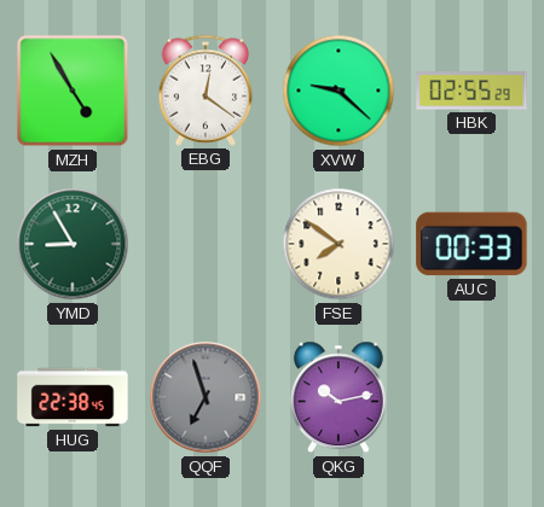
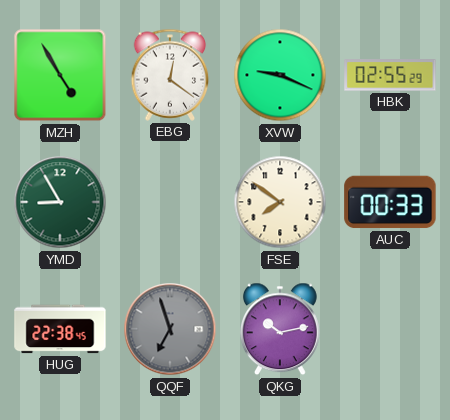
XVW: 9:22 -> 9:19
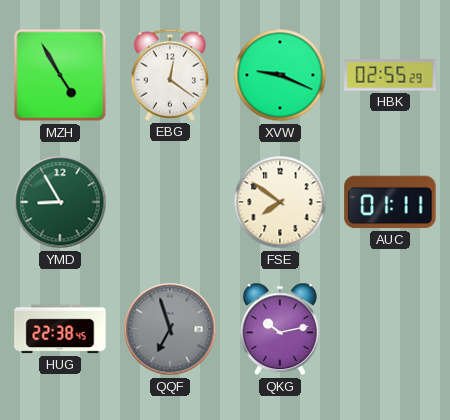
AUC: 00:33 -> 01:11
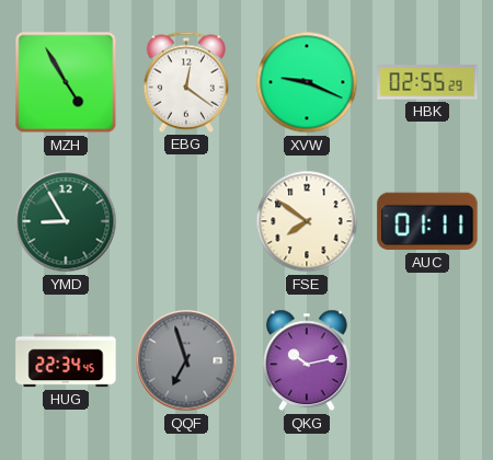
HUG: 22:38 -> 22:34
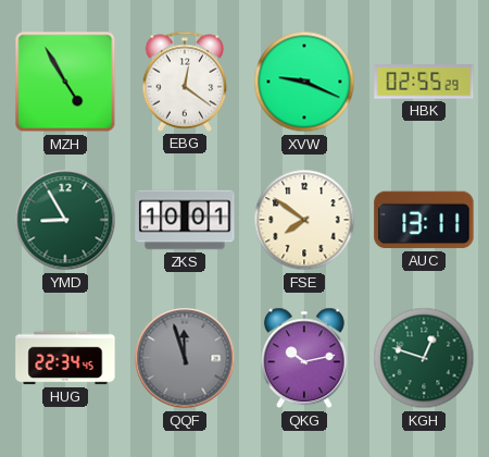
ZKS: none -> 10:01
AUC: 01:11 -> 13:11
QQF: 6:57 -> 11:57
KGH: none -> 12:48
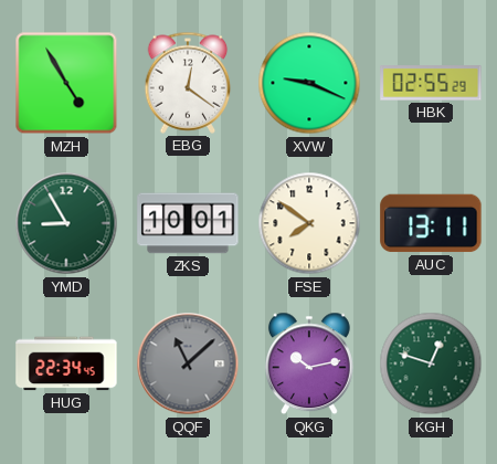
QQF: 11:57 -> 11:08
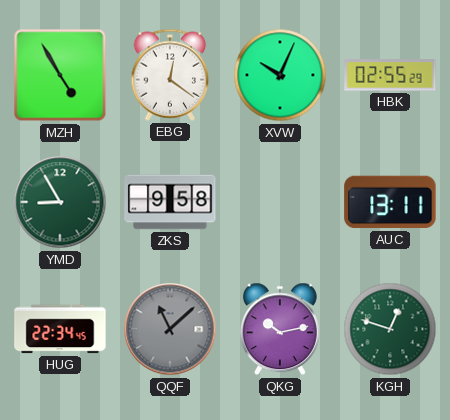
XVW: 9:19 -> 10:04
ZKS: 10:01 -> 9:58
FSE: 7:51 -> none
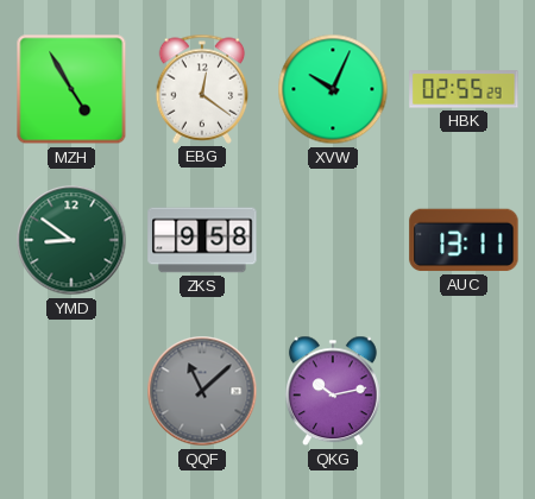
YMD: 8:55 -> 8:51
HUG: 22:34 -> none
KGH: 12:48 -> none
